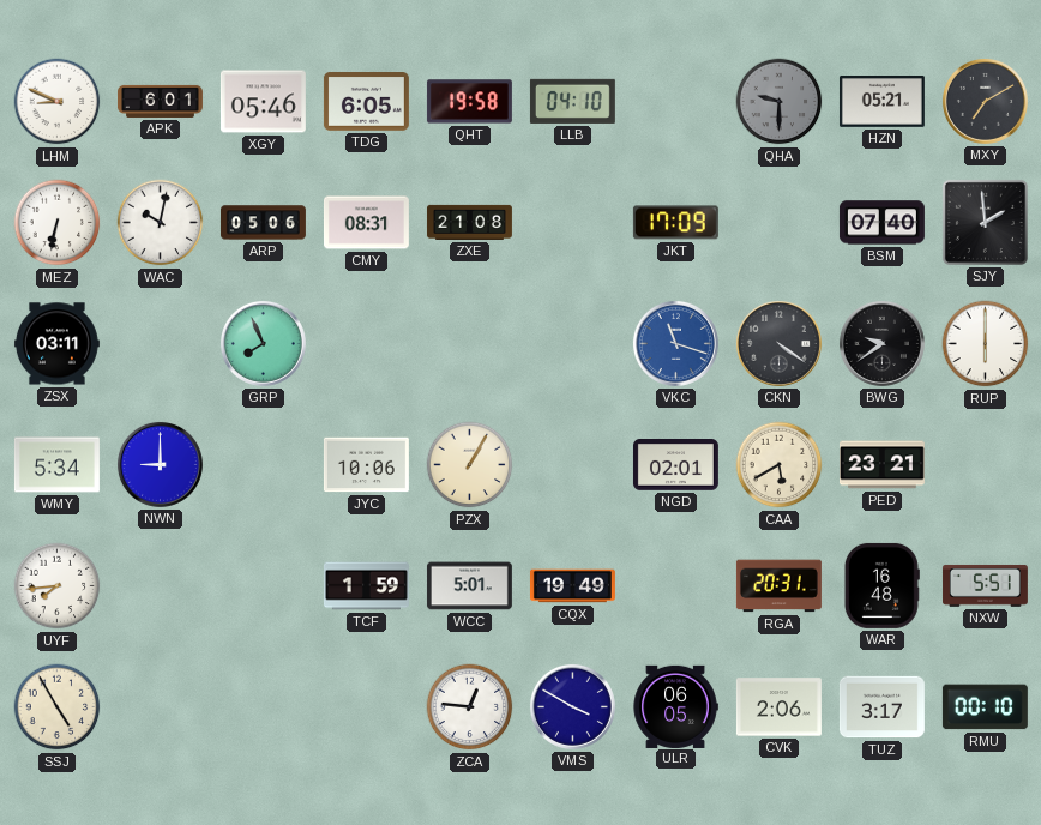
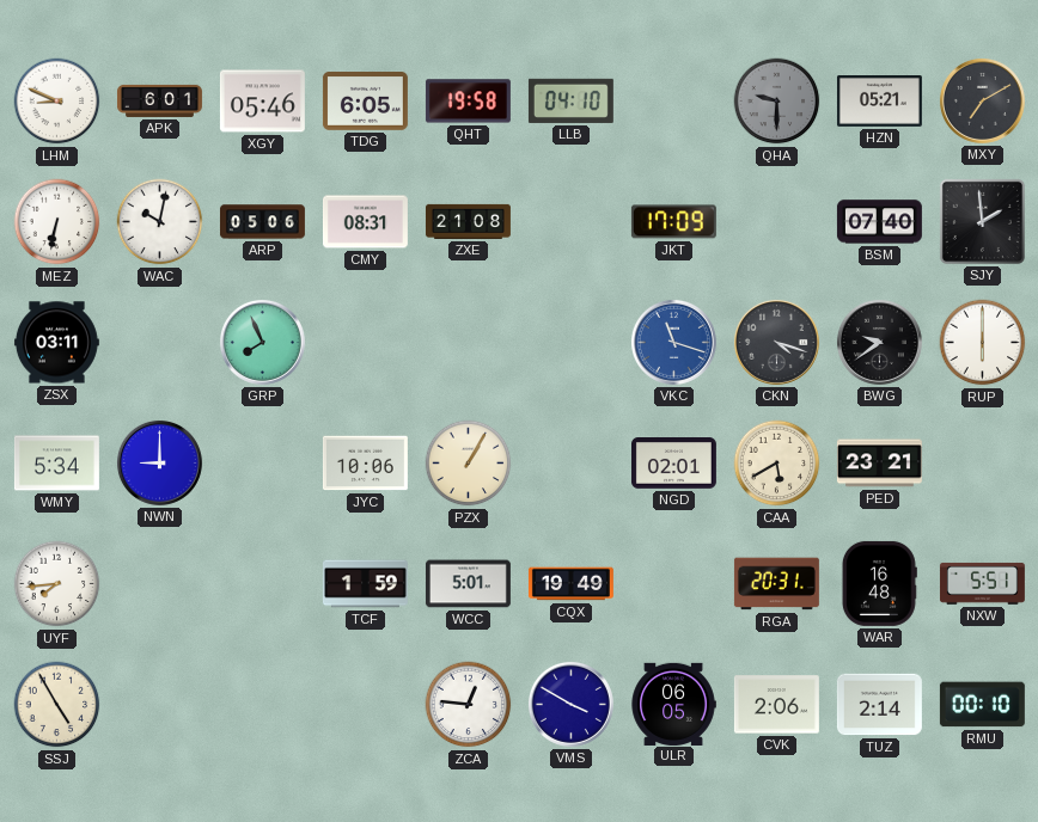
CKN: 4:21 -> 4:18
TUZ: 3:17 -> 2:14
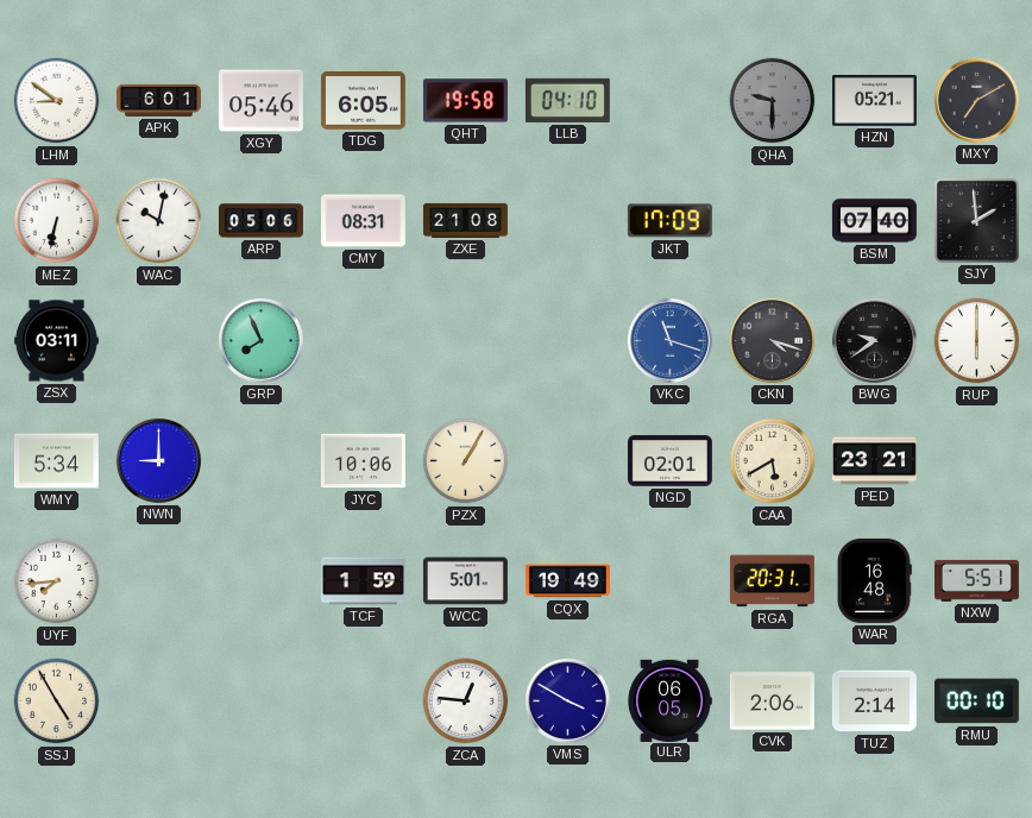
LHM: 8:49 -> 8:51
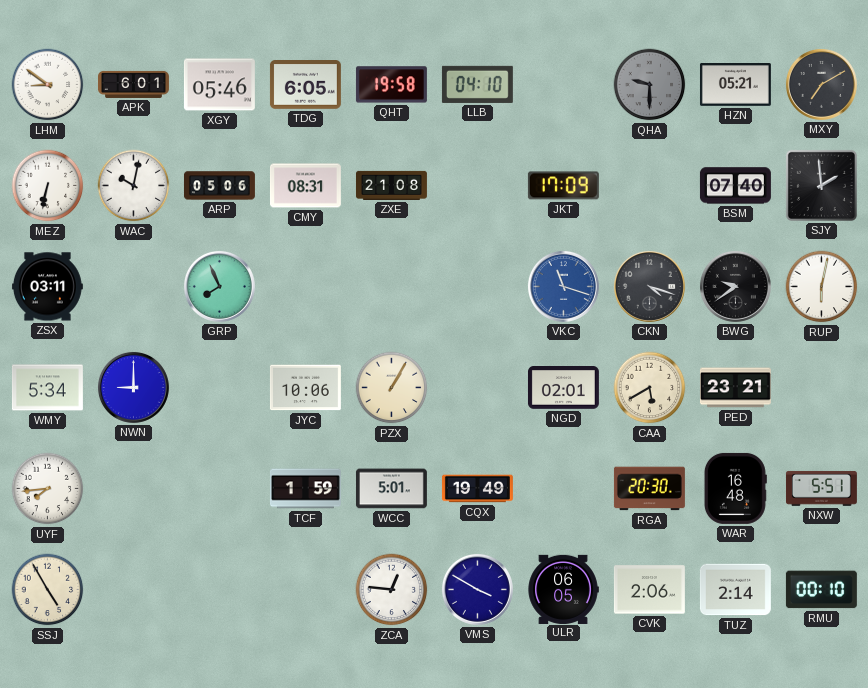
RUP: 6:00 -> 6:02
RGA: 20:31 -> 20:30
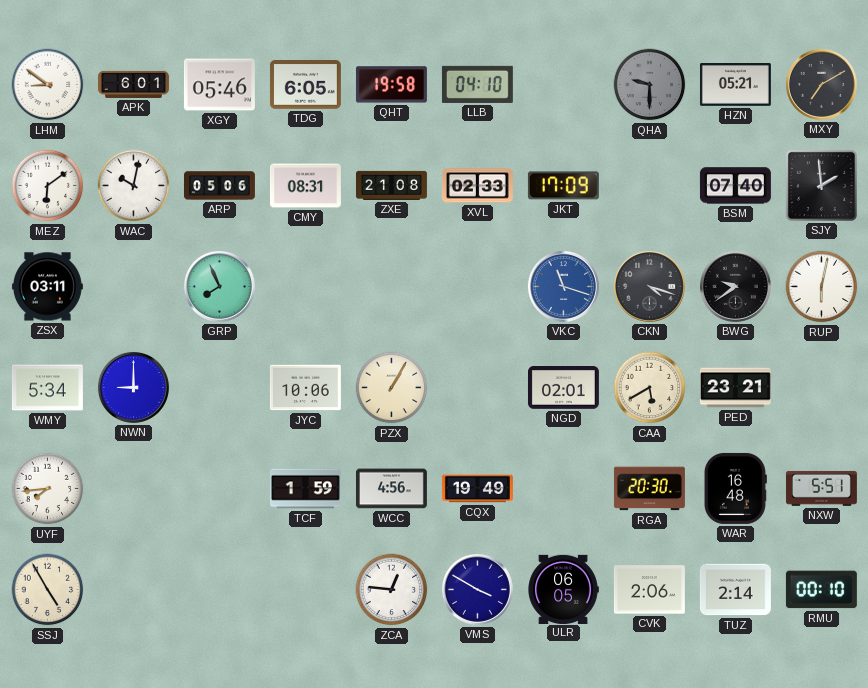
MEZ: 6:32 -> 6:09
XVL: none -> 02:33
WCC: 5:01 -> 4:56
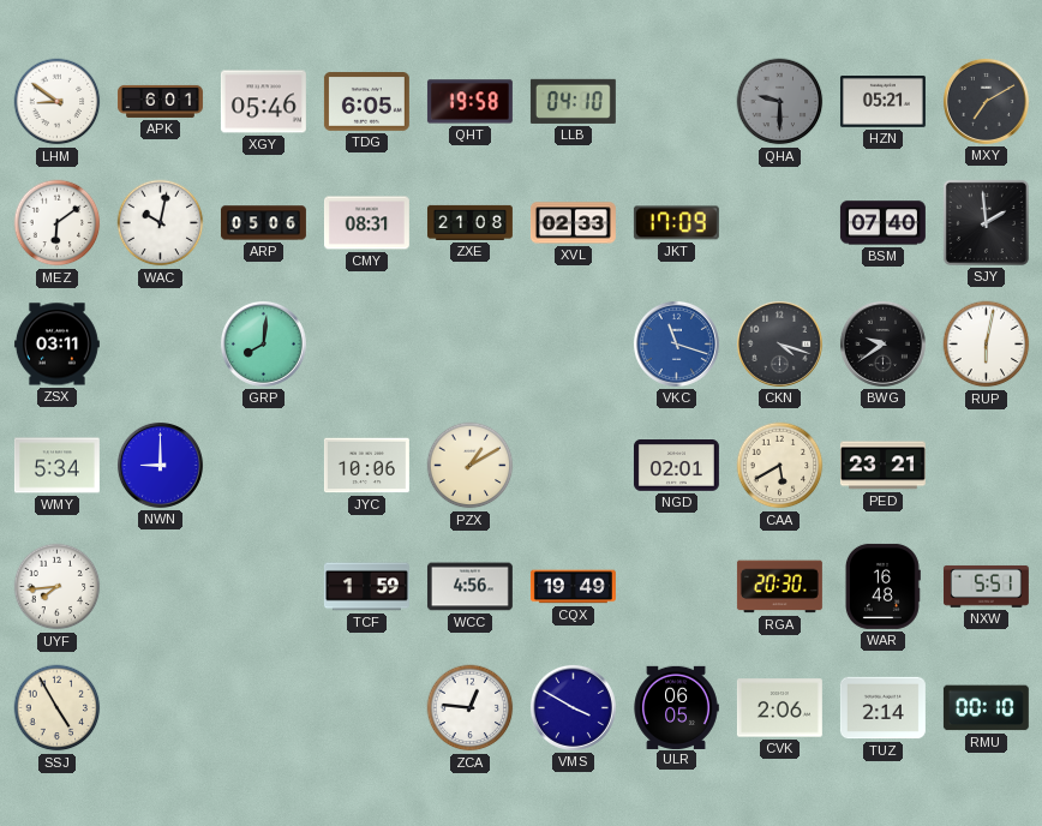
GRP: 7:56 -> 8:01
PZX: 1:05 -> 1:10
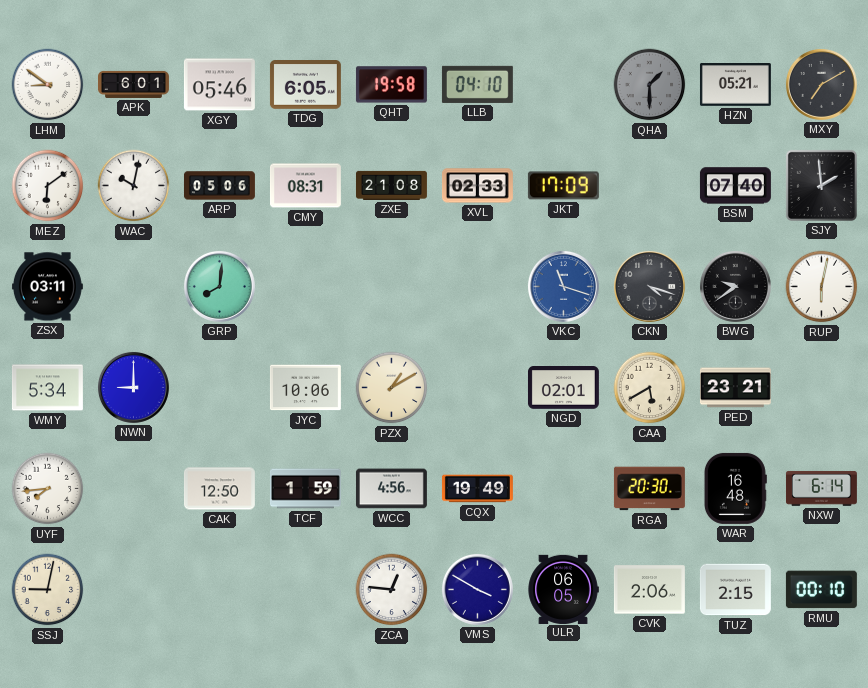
QHA: 9:30 -> 1:30
CAK: none -> 12:50
NXW: 5:51 -> 6:14
SSJ: 4:55 -> 9:02
TUZ: 2:14 -> 2:15
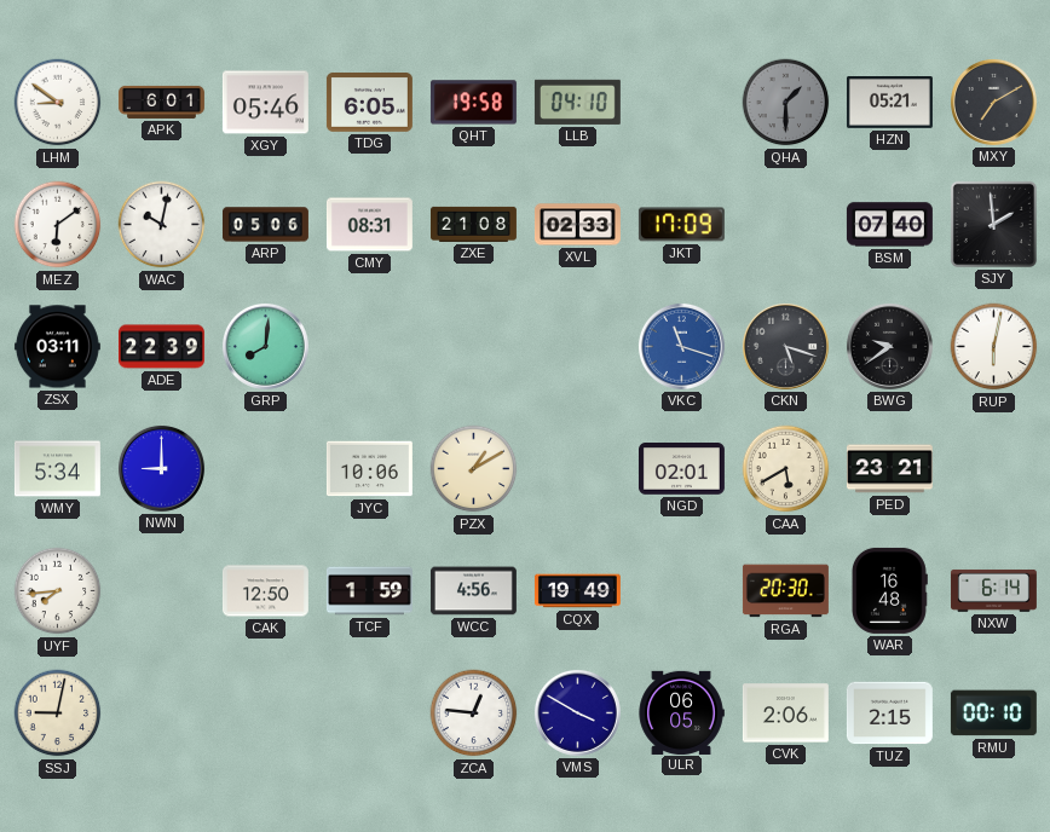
ADE: none -> 22:39
CKN: 4:18 -> 5:18
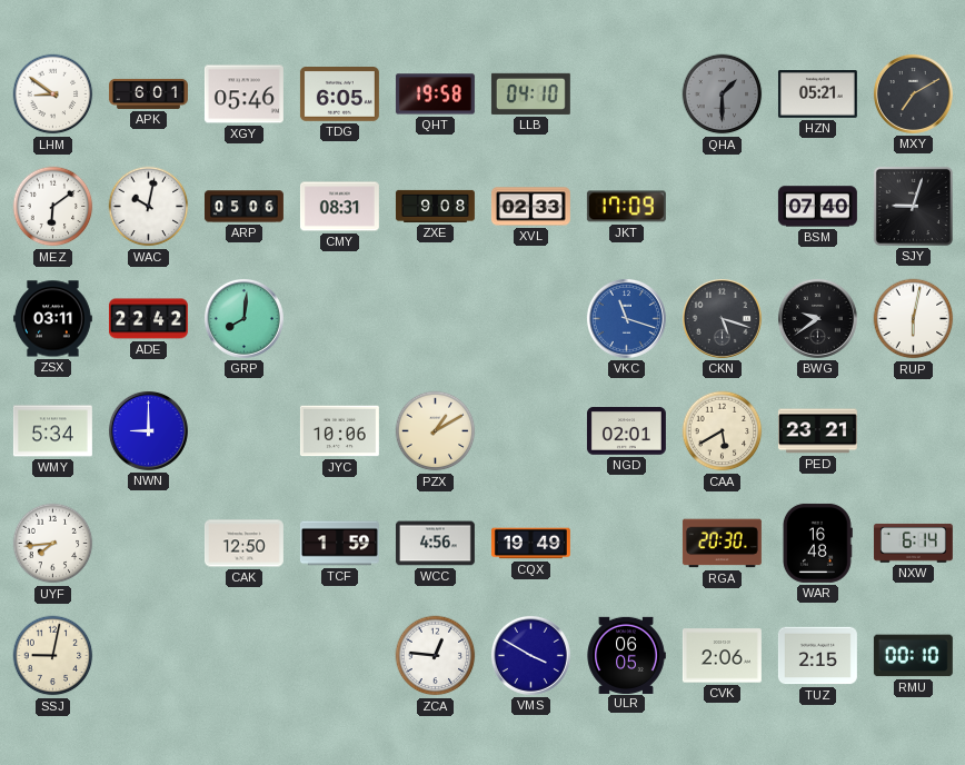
ZXE: 21:08 -> 9:08
SJY: 1:59 -> 9:03
ADE: 22:39 -> 22:42
